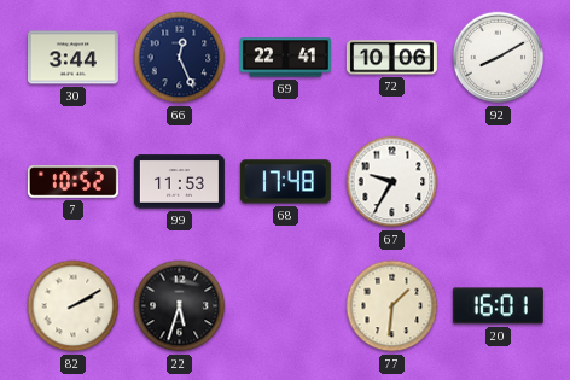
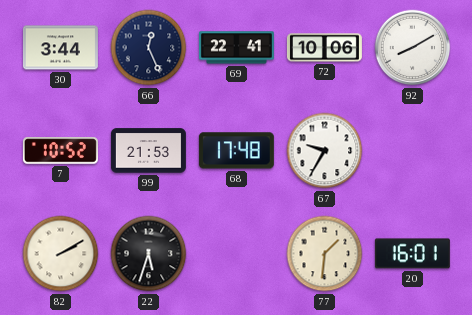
99: 11:53 -> 21:53
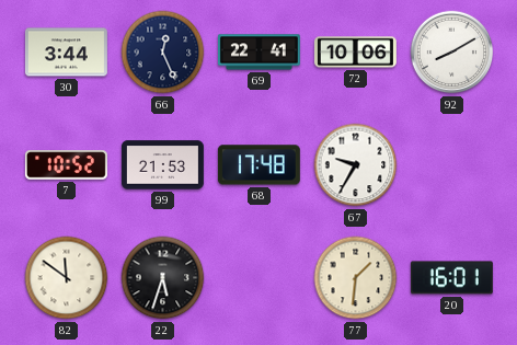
82: 2:10 -> 11:51
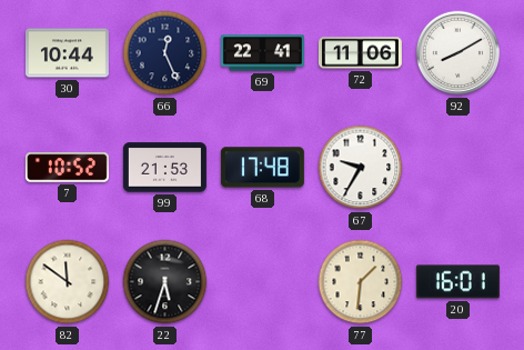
30: 3:44 -> 10:44
72: 10:06 -> 11:06
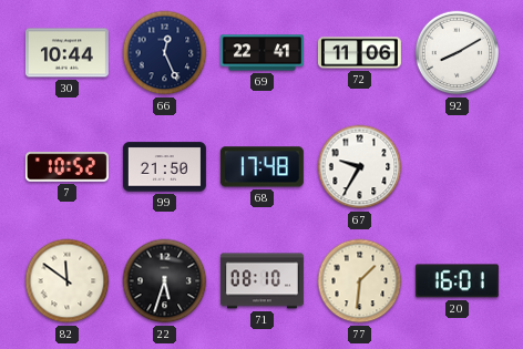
99: 21:53 -> 21:50
71: none -> 08:10
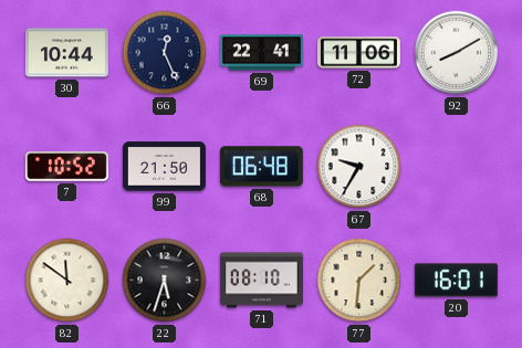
68: 17:48 -> 06:48
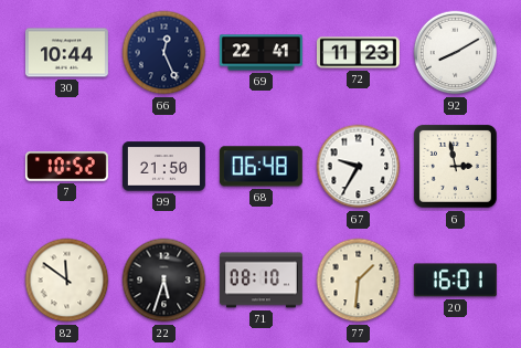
72: 11:06 -> 11:23
6: none -> 2:58
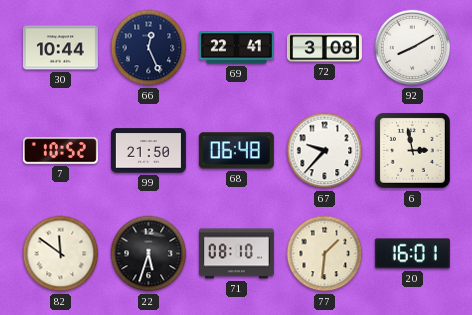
72: 11:23 -> 3:08
67: 9:35 -> 9:37
